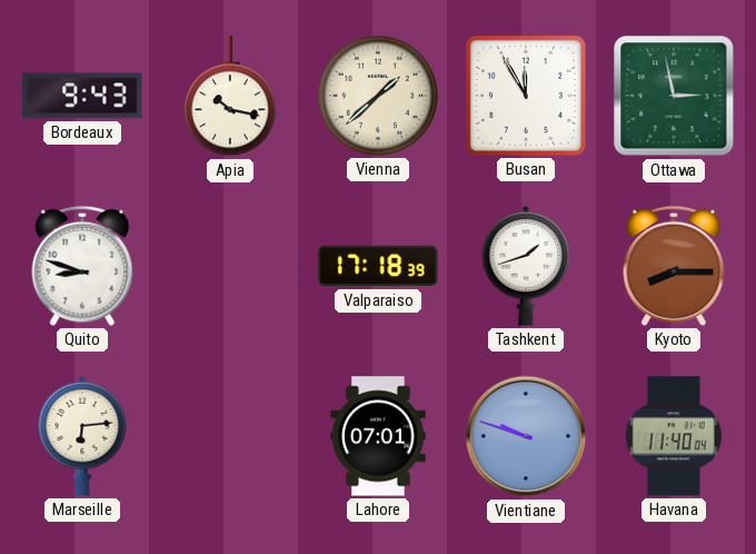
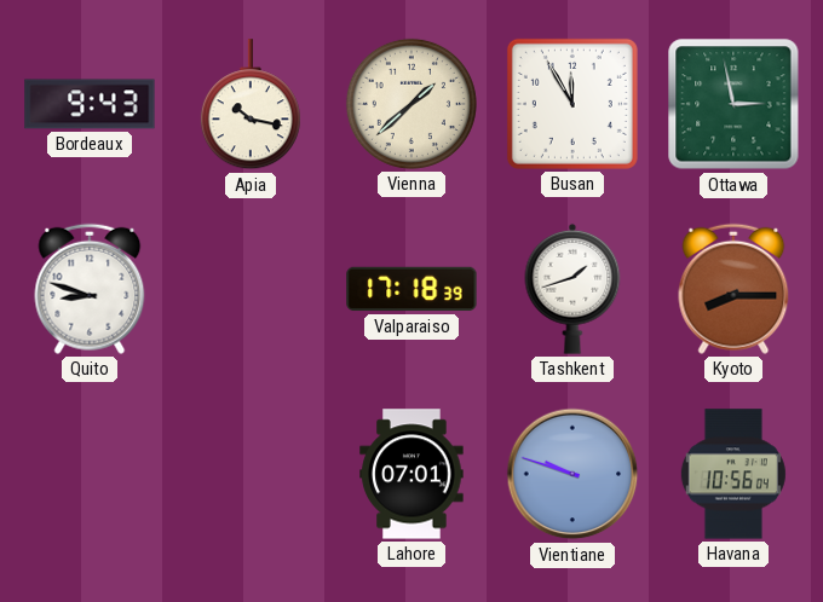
Marseille: 6:14 -> none
Havana: 11:40 -> 10:56
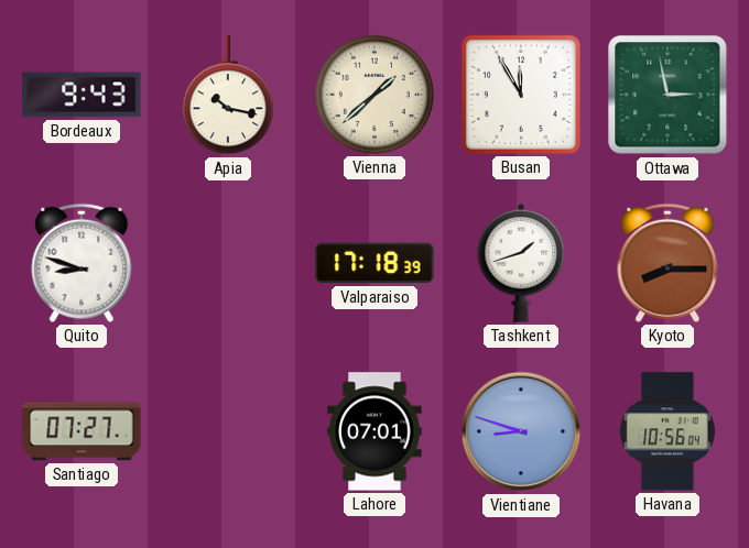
Santiago: none -> 07:27
Vientiane: 9:48 -> 8:48
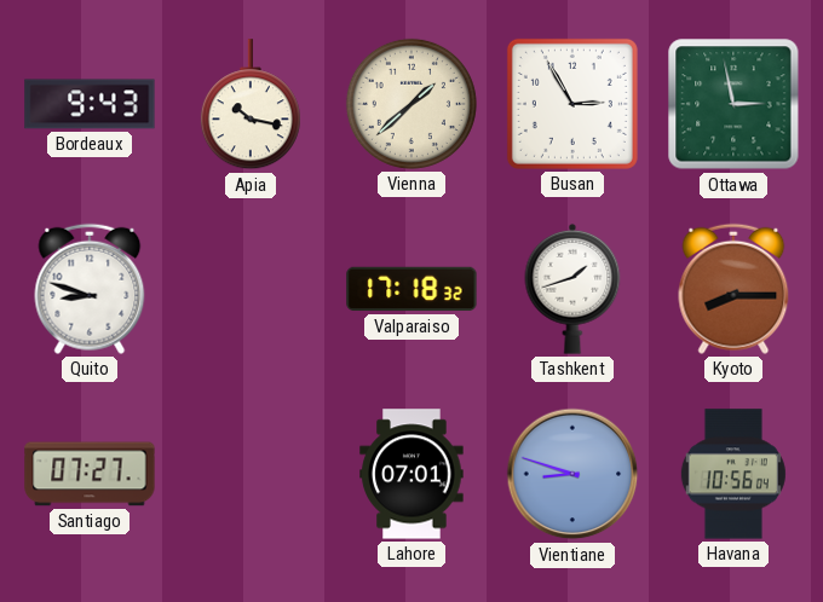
Busan: 11:55 -> 2:55
Valparaiso: 17:18:39 -> 17:18:32
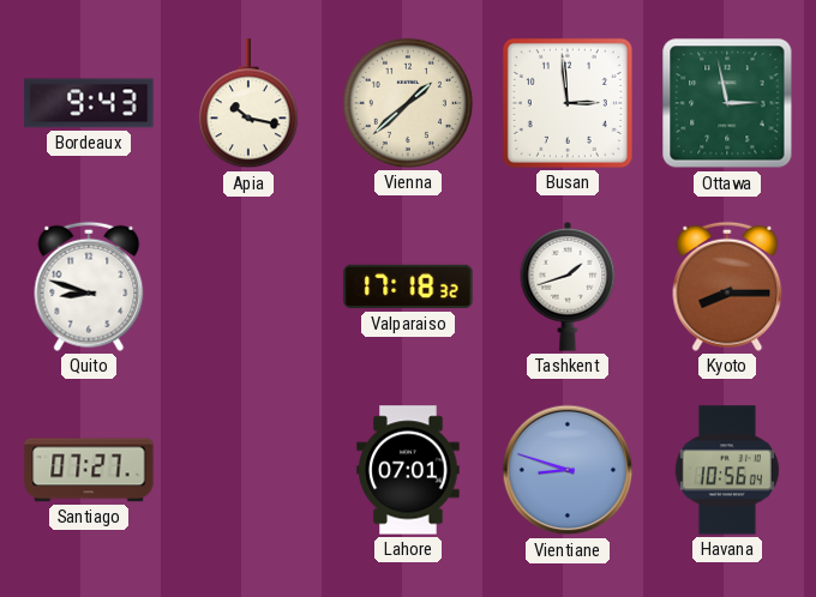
Busan: 2:55 -> 2:59
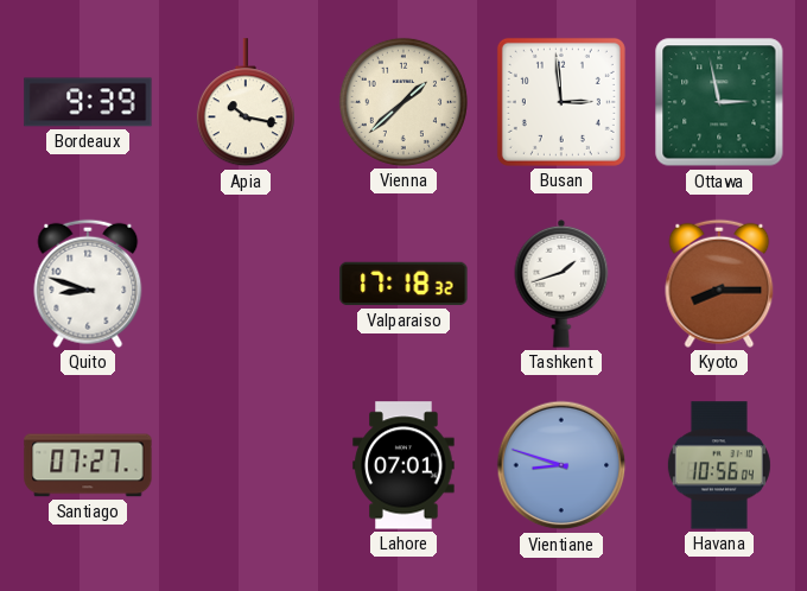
Bordeaux: 9:43 -> 9:39
